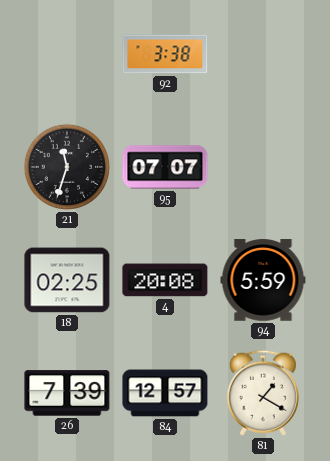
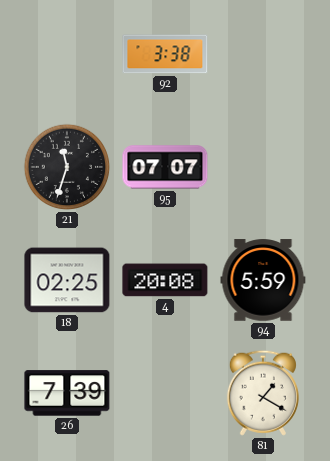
84: 12:57 -> none
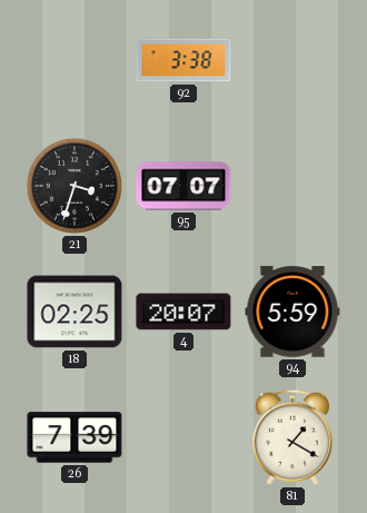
21: 11:33 -> 3:33
4: 20:08 -> 20:07
